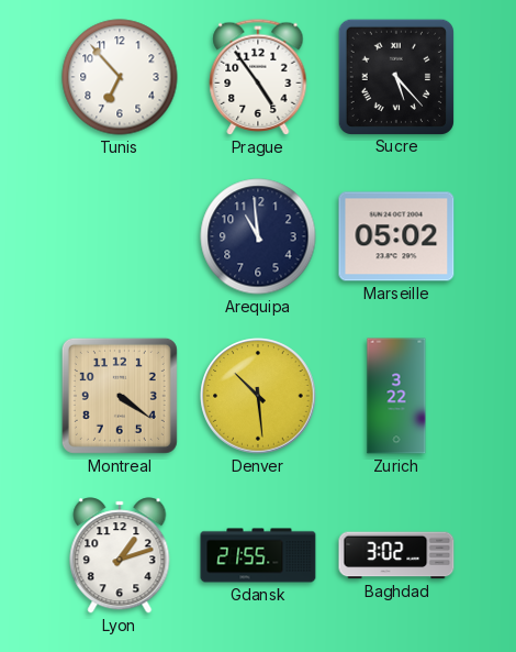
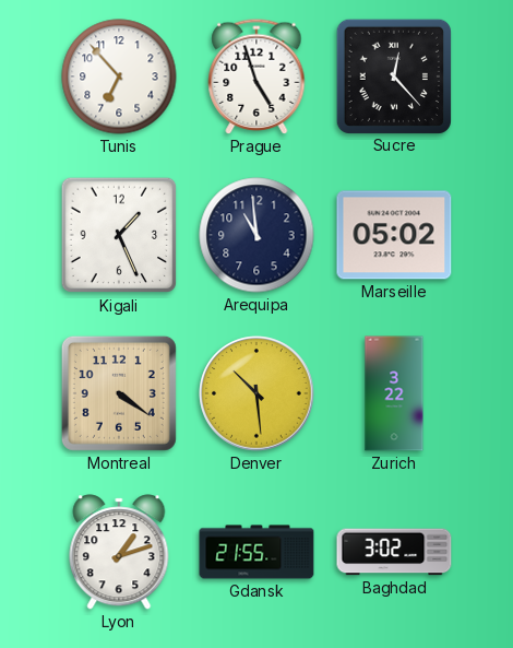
Prague: 4:54 -> 4:57
Sucre: 5:23 -> 12:23
Kigali: none -> 1:26
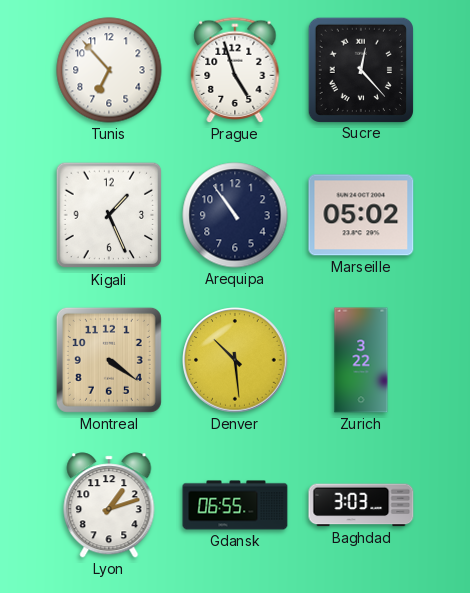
Arequipa: 10:59 -> 10:54
Gdansk: 21:55 -> 06:55
Baghdad: 3:02 -> 3:03
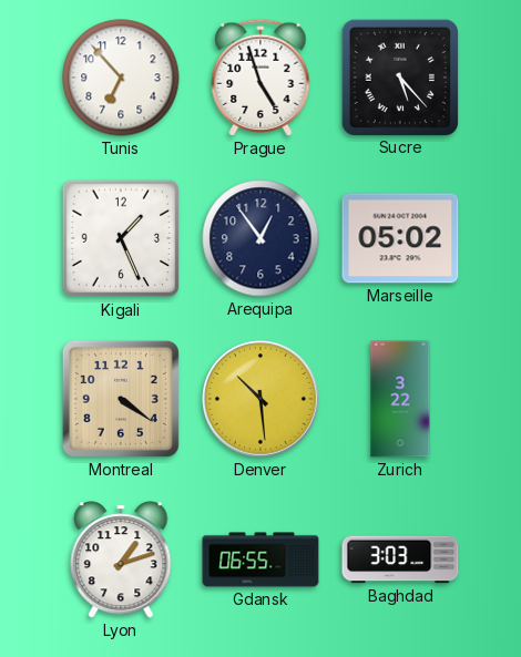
Sucre: 12:23 -> 5:23
Arequipa: 10:54 -> 12:54
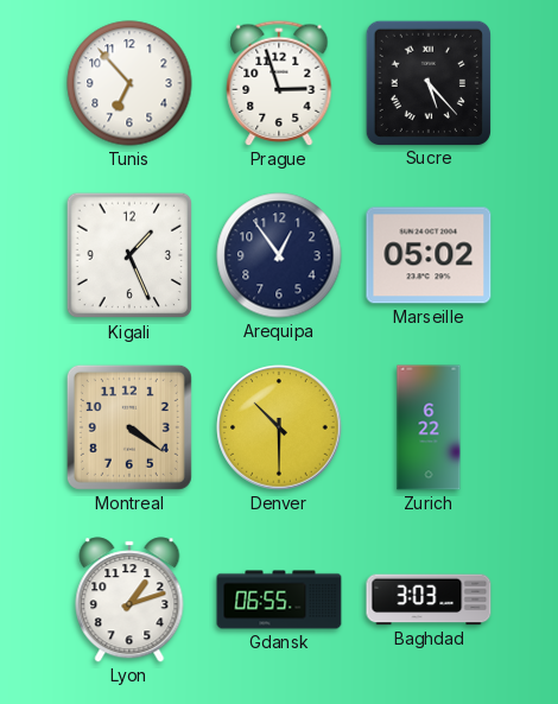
Prague: 4:57 -> 2:57
Denver: 10:29 -> 10:30
Zurich: 3:22 -> 6:22
